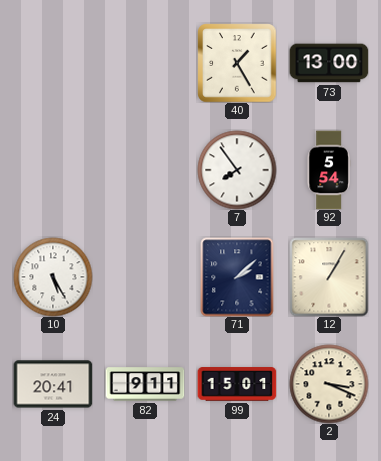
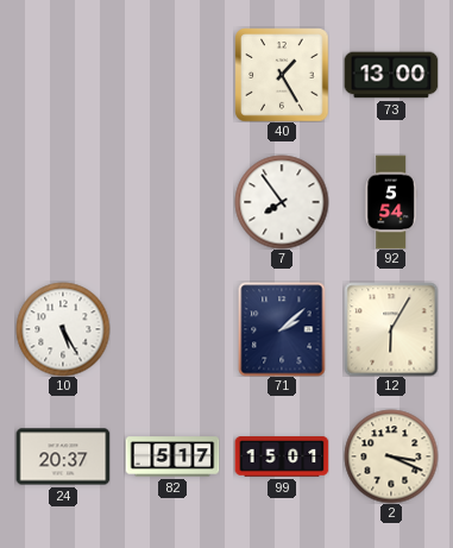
12: 1:05 -> 6:05
24: 20:41 -> 20:37
82: 9:11 -> 5:17
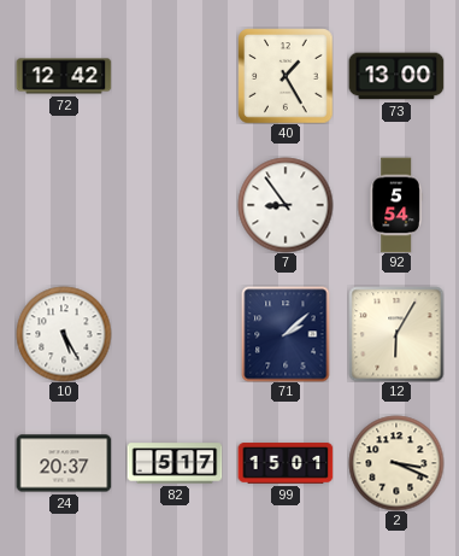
72: none -> 12:42
7: 7:54 -> 8:54
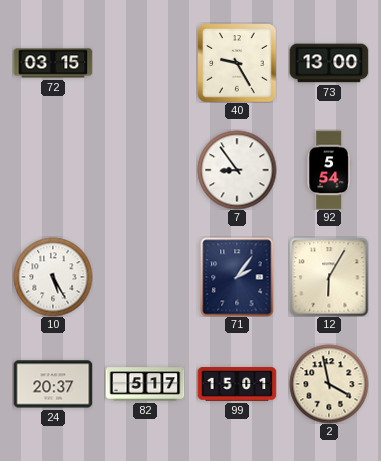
72: 12:42 -> 03:15
40: 1:25 -> 9:25
71: 2:08 -> 2:06
2: 3:19 -> 3:58
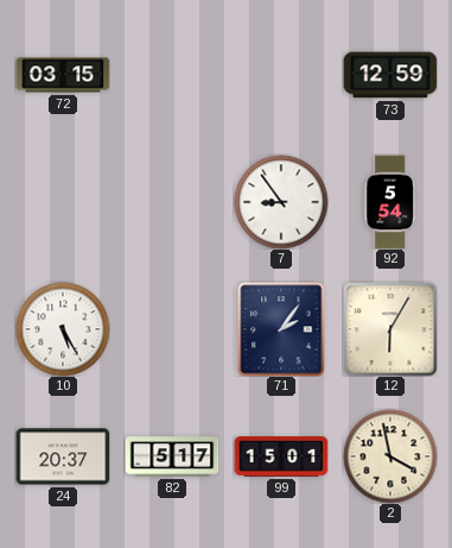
40: 9:25 -> none
73: 13:00 -> 12:59
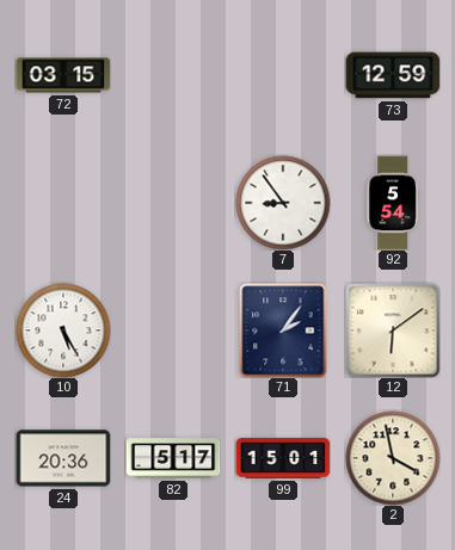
12: 6:05 -> 6:09
24: 20:37 -> 20:36
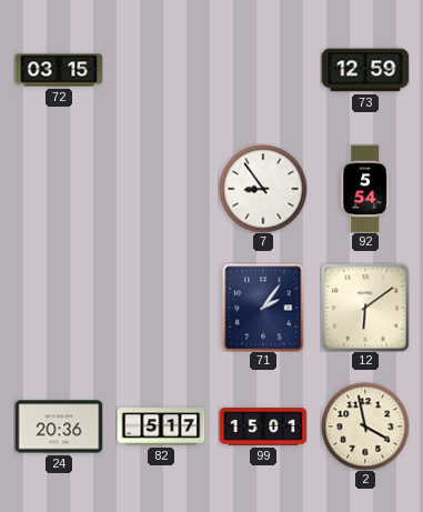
10: 5:25 -> none
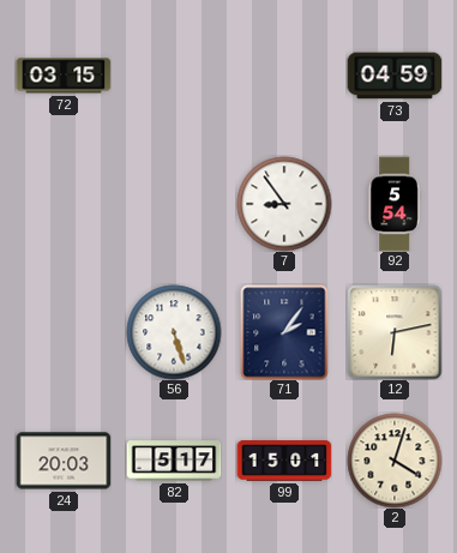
73: 12:59 -> 04:59
56: none -> 5:27
12: 6:09 -> 6:13
24: 20:36 -> 20:03
2: 3:58 -> 4:03
